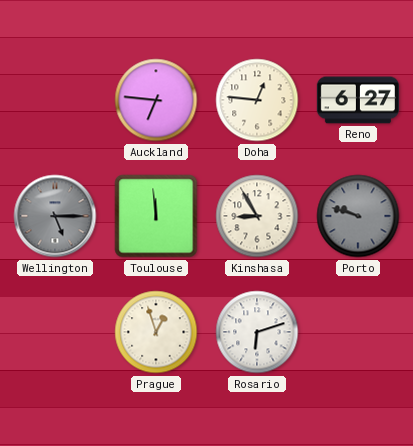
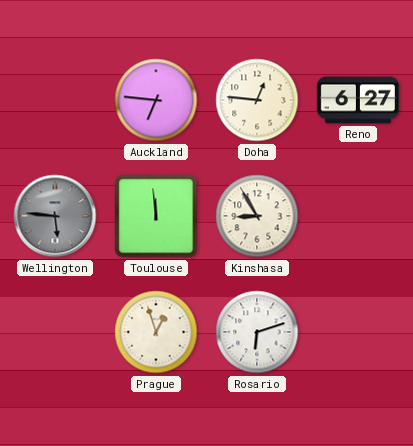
Wellington: 5:15 -> 5:46
Porto: 9:48 -> none
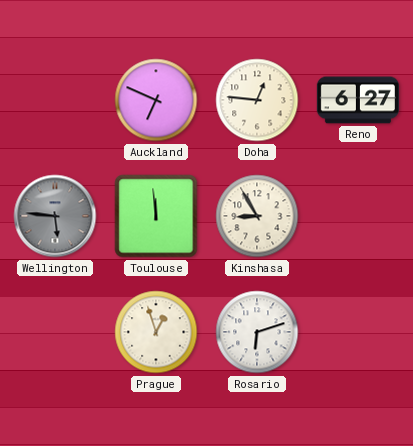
Auckland: 6:46 -> 6:49
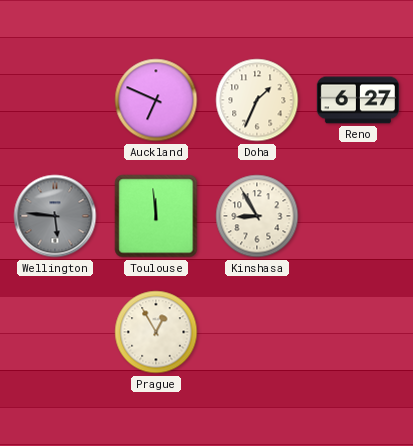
Doha: 12:46 -> 1:34
Prague: 12:57 -> 12:55
Rosario: 6:12 -> none
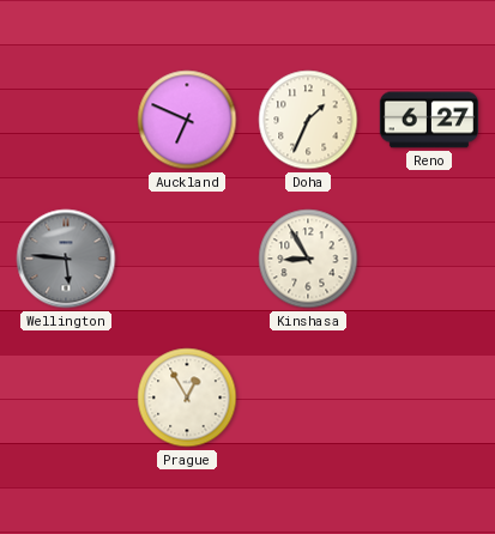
Toulouse: 11:59 -> none
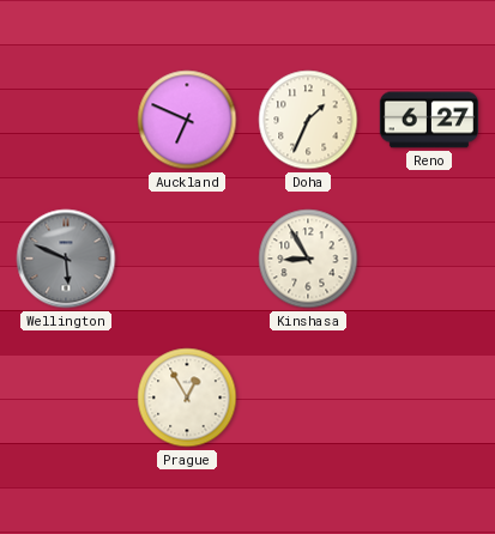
Wellington: 5:46 -> 5:49
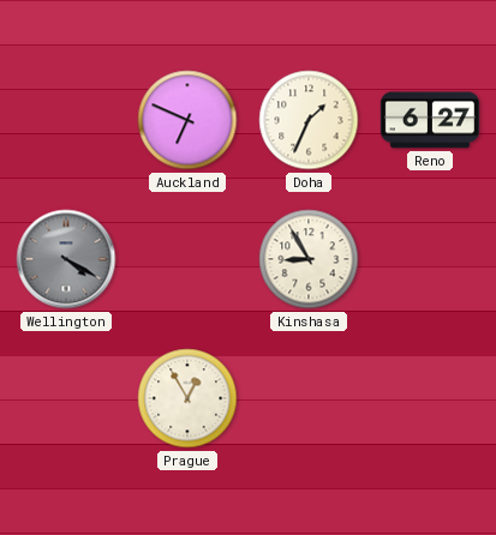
Wellington: 5:49 -> 4:20
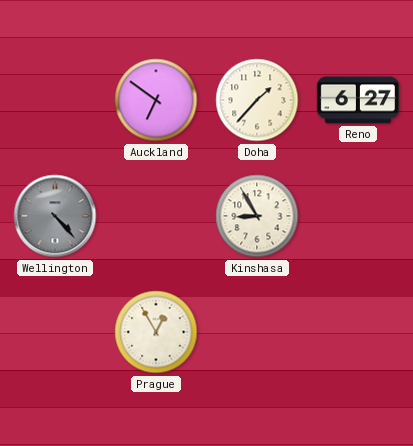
Auckland: 6:49 -> 6:51
Doha: 1:34 -> 1:37
Wellington: 4:20 -> 4:23
